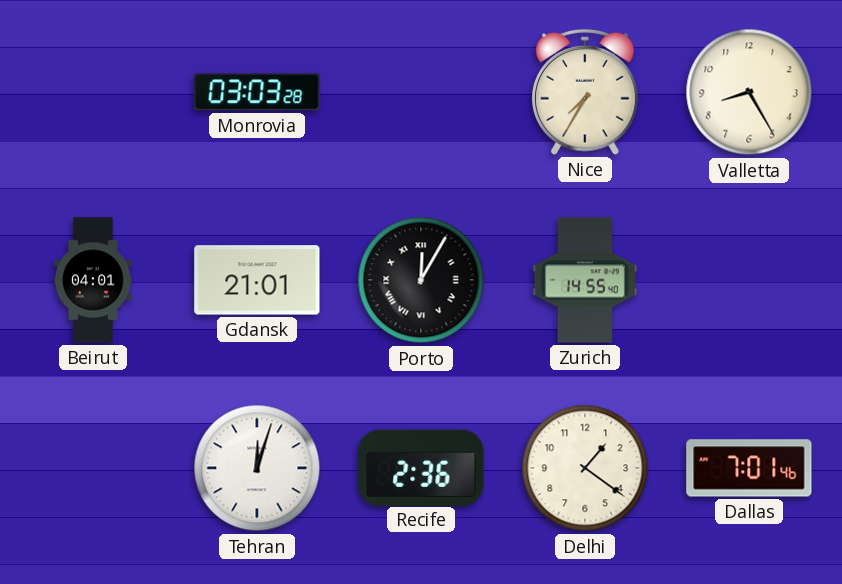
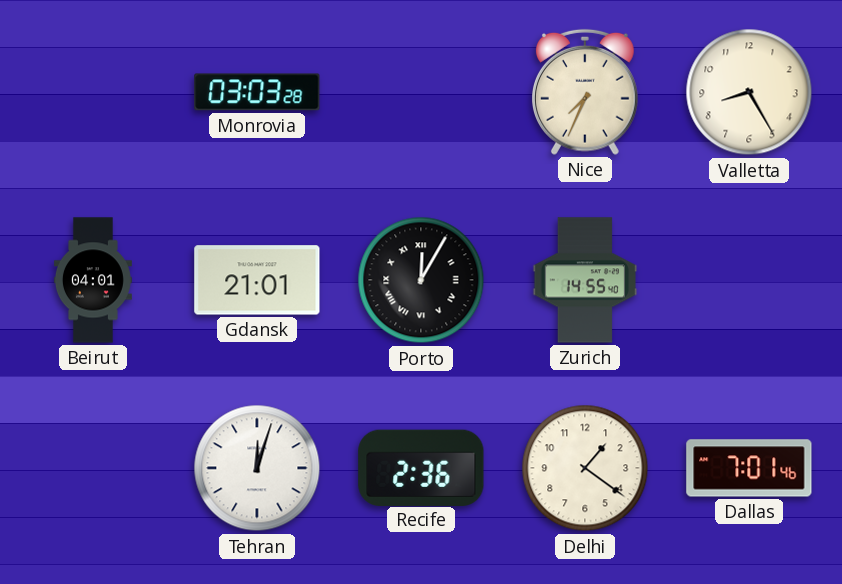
Nice: 7:35 -> 7:34
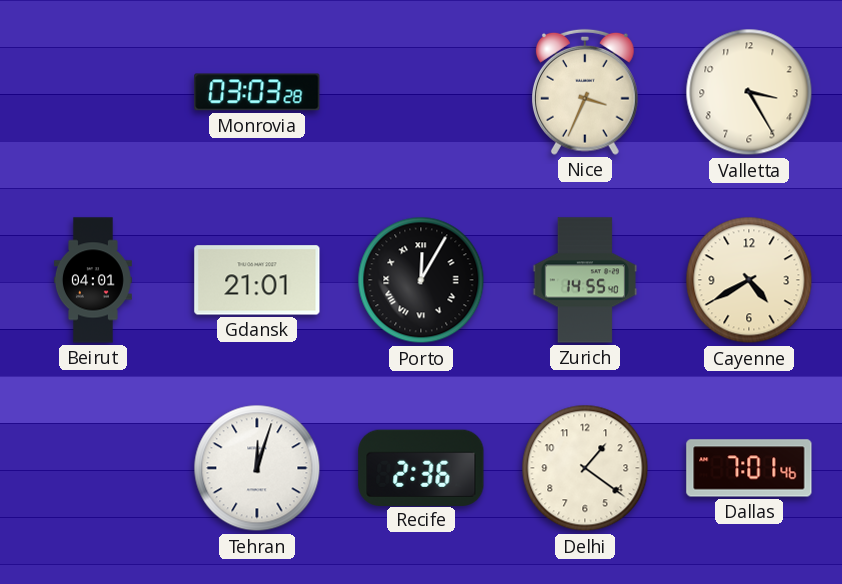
Nice: 7:34 -> 3:34
Valletta: 8:25 -> 3:25
Cayenne: none -> 4:40
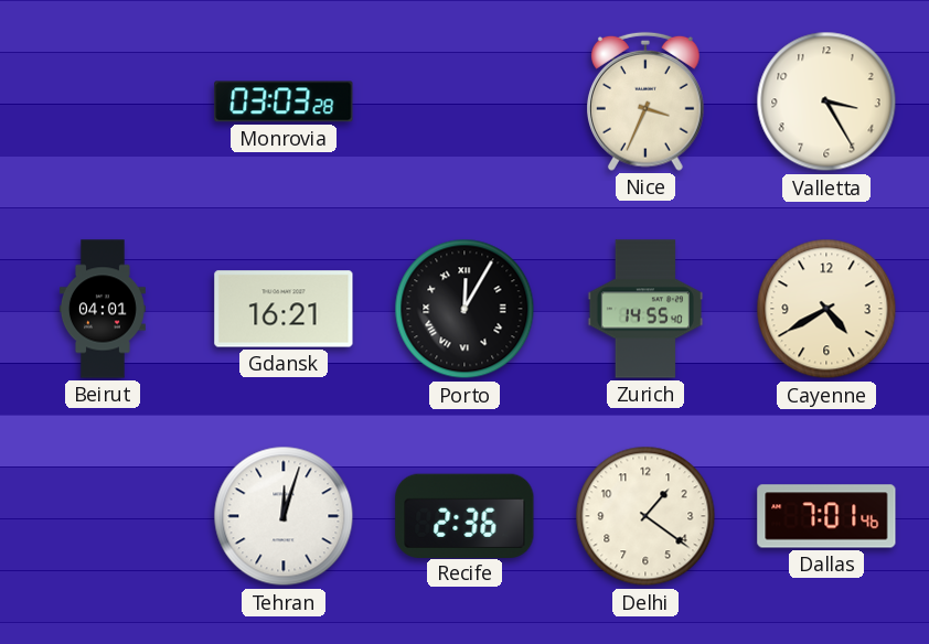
Gdansk: 21:01 -> 16:21
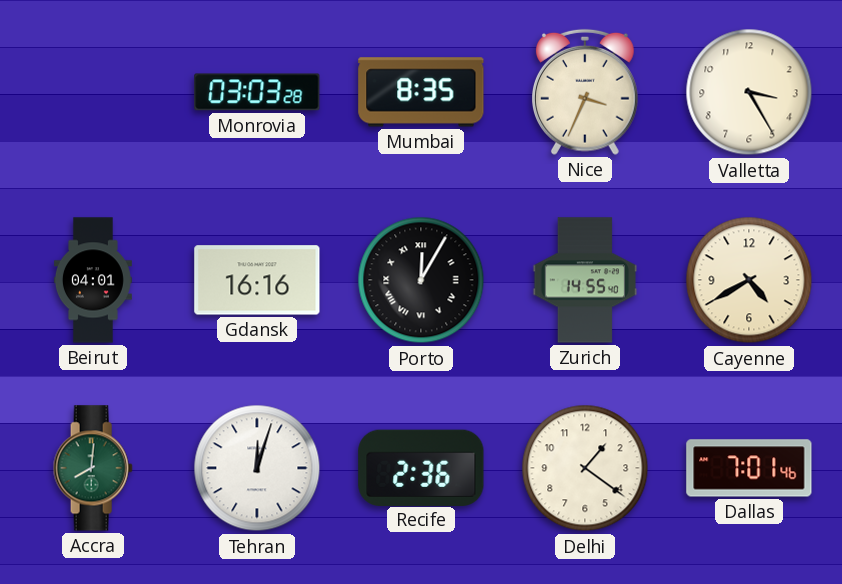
Mumbai: none -> 8:35
Gdansk: 16:21 -> 16:16
Accra: none -> 8:01
